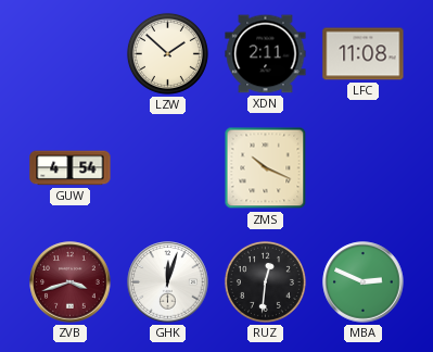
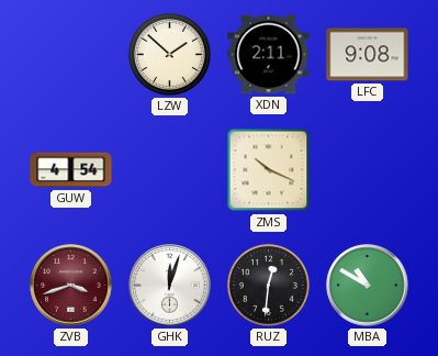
LFC: 11:08 -> 9:08
MBA: 2:49 -> 10:50
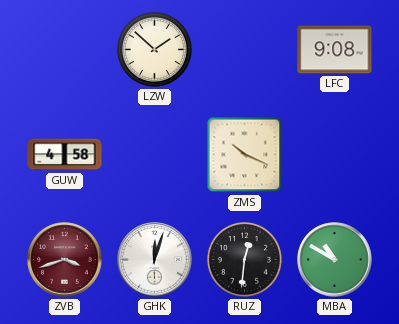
XDN: 2:11 -> none
GUW: 4:54 -> 4:58
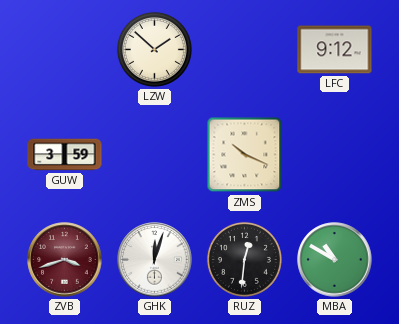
LFC: 9:08 -> 9:12
GUW: 4:58 -> 3:59
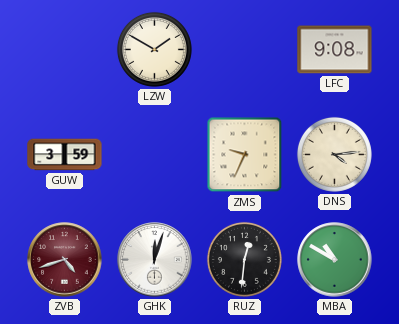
LZW: 1:52 -> 1:50
LFC: 9:12 -> 9:08
ZMS: 10:19 -> 9:34
DNS: none -> 4:14
ZVB: 3:42 -> 4:42
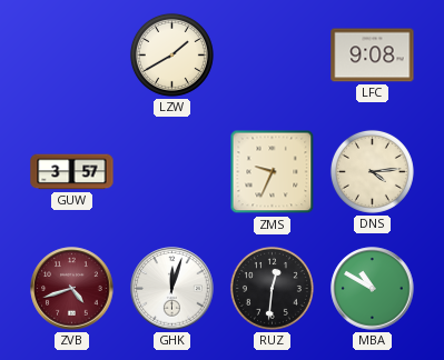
LZW: 1:50 -> 1:40
GUW: 3:59 -> 3:57
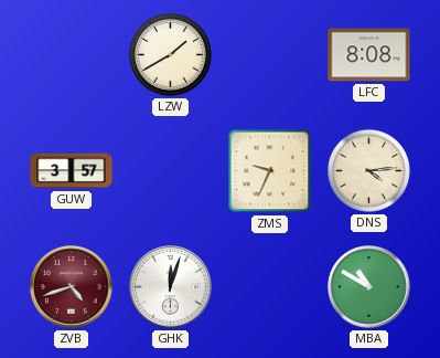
LFC: 9:08 -> 8:08
RUZ: 12:31 -> none
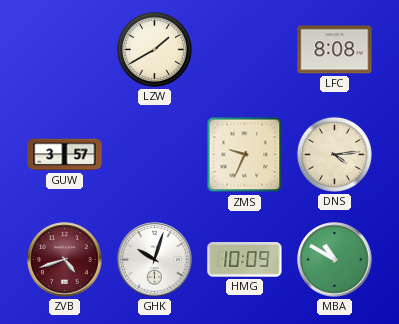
GHK: 12:03 -> 10:03
HMG: none -> 10:09
